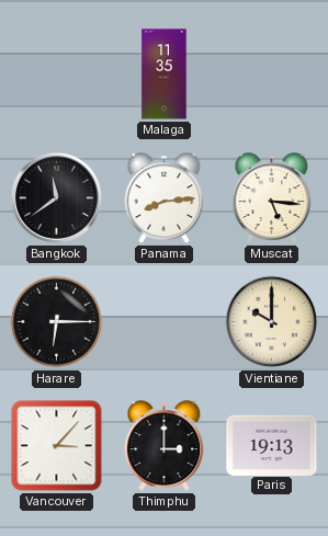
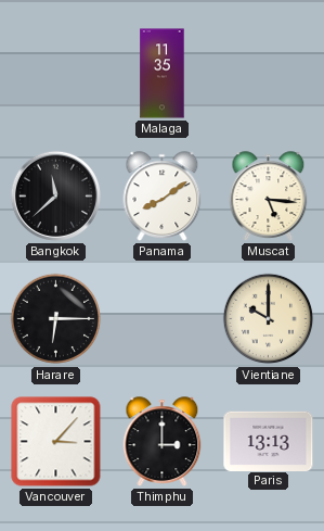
Bangkok: 11:39 -> 11:38
Panama: 8:14 -> 8:09
Paris: 19:13 -> 13:13
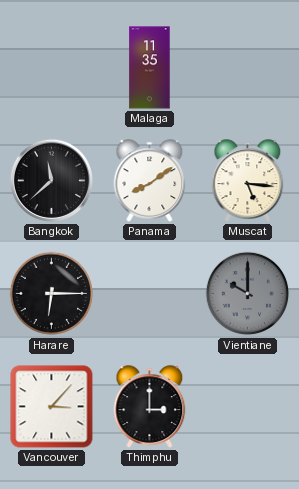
Vientiane dial: cream -> grey
Paris: 13:13 -> none
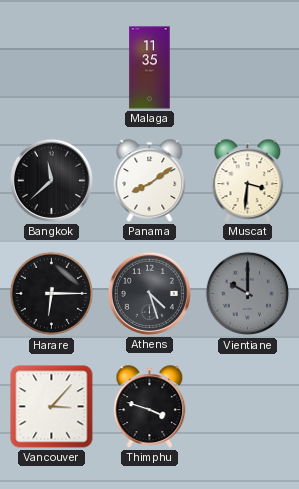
Muscat: 5:16 -> 3:31
Athens: none -> 4:27
Thimphu: 3:00 -> 3:48
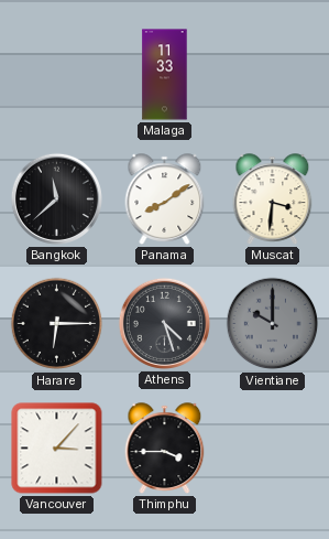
Malaga: 11:35 -> 11:33
Thimphu: 3:48 -> 3:45
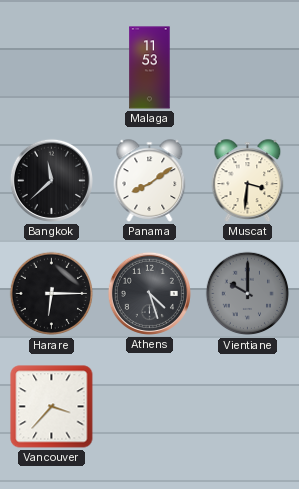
Malaga: 11:33 -> 11:53
Vancouver: 3:07 -> 3:37
Thimphu: 3:45 -> none
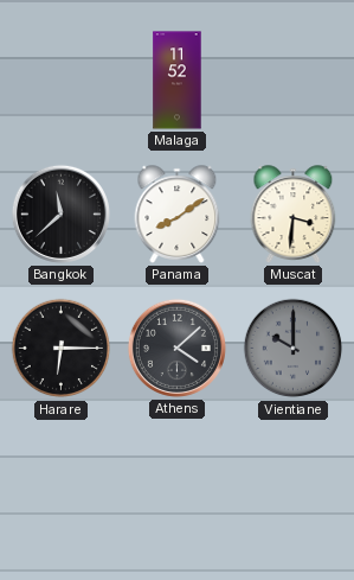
Malaga: 11:53 -> 11:52
Athens: 4:27 -> 4:08
Vancouver: 3:37 -> none
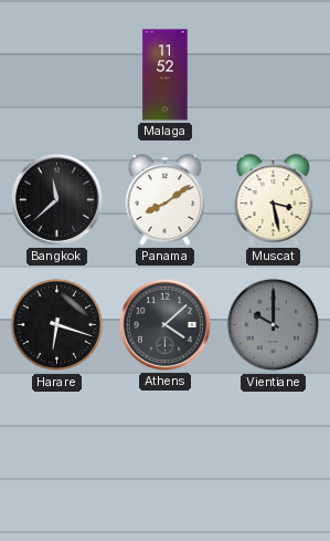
Muscat: 3:31 -> 3:28
Harare: 6:15 -> 6:18
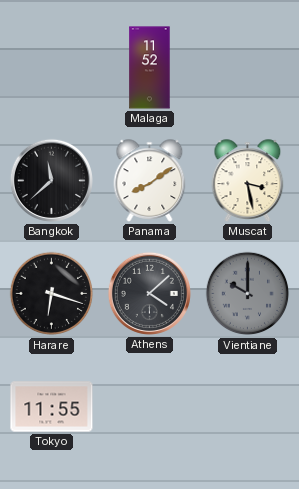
Tokyo: none -> 11:55
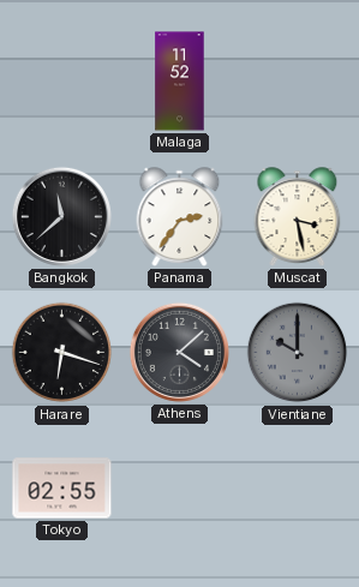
Panama: 8:09 -> 2:36
Tokyo: 11:55 -> 02:55
